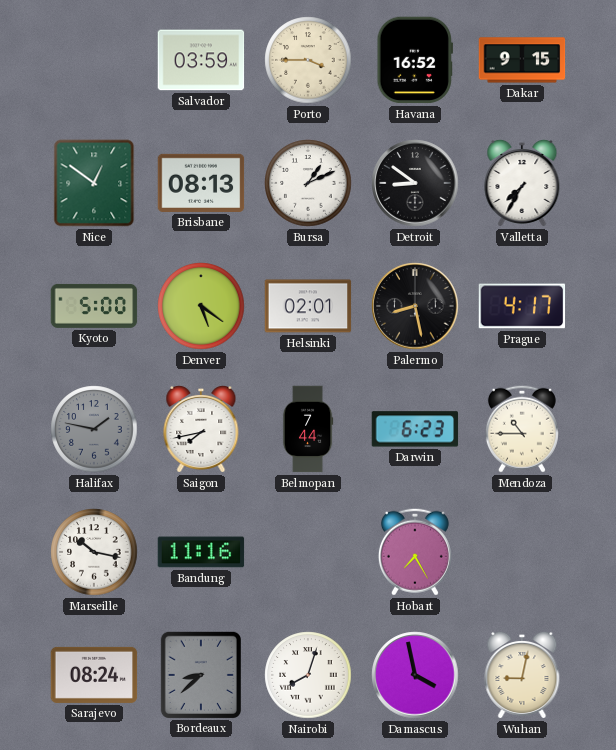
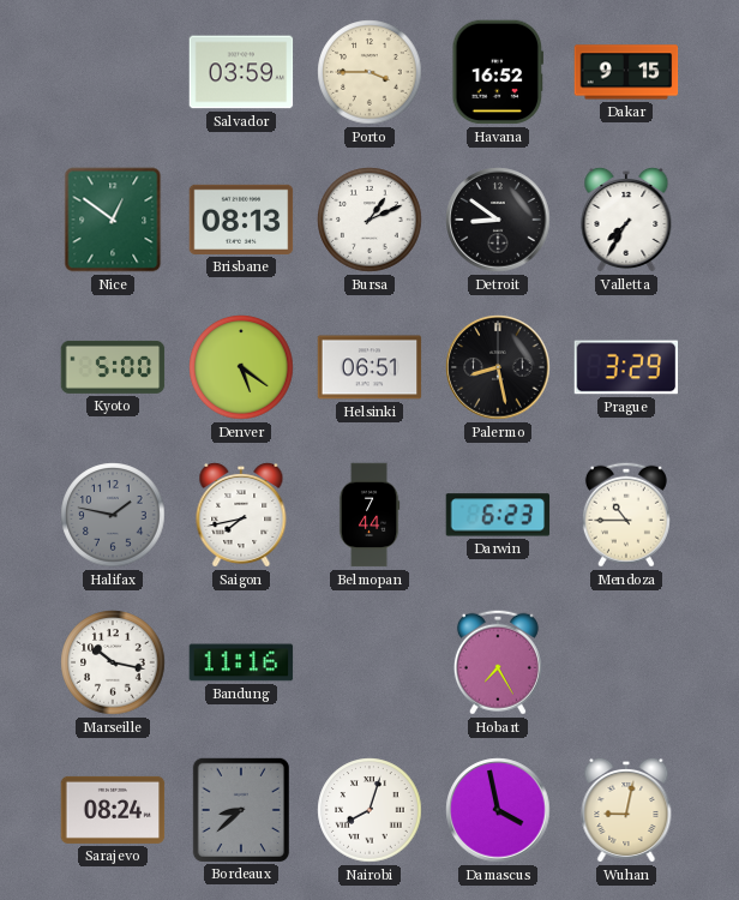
Helsinki: 02:01 -> 06:51
Prague: 4:17 -> 3:29
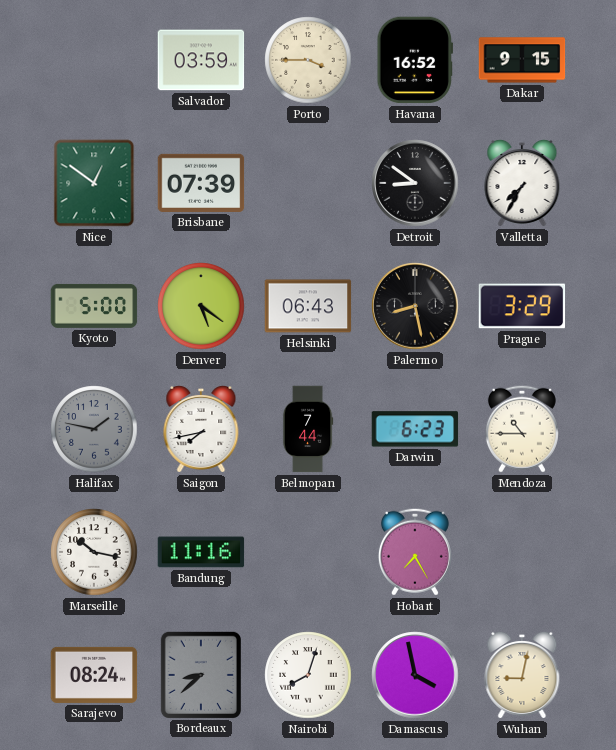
Brisbane: 08:13 -> 07:39
Bursa: 1:11 -> none
Helsinki: 06:51 -> 06:43
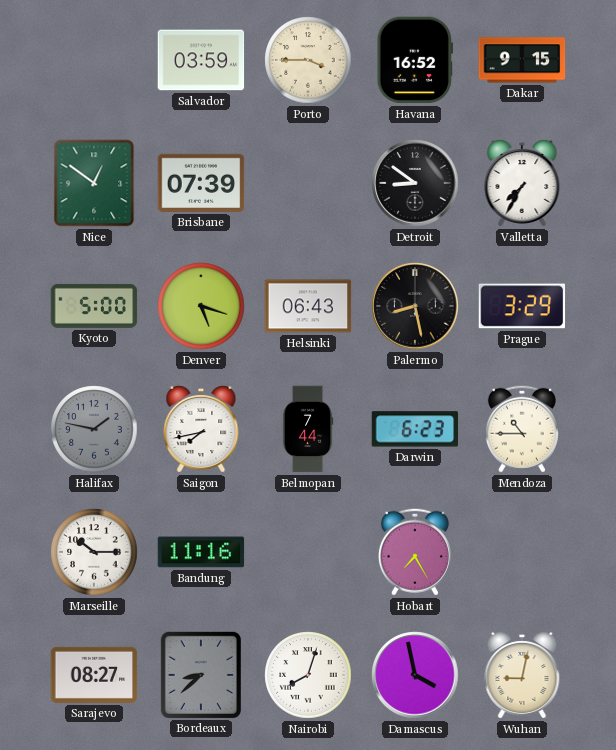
Denver: 5:21 -> 5:18
Marseille: 10:17 -> 10:15
Sarajevo: 08:24 -> 08:27
